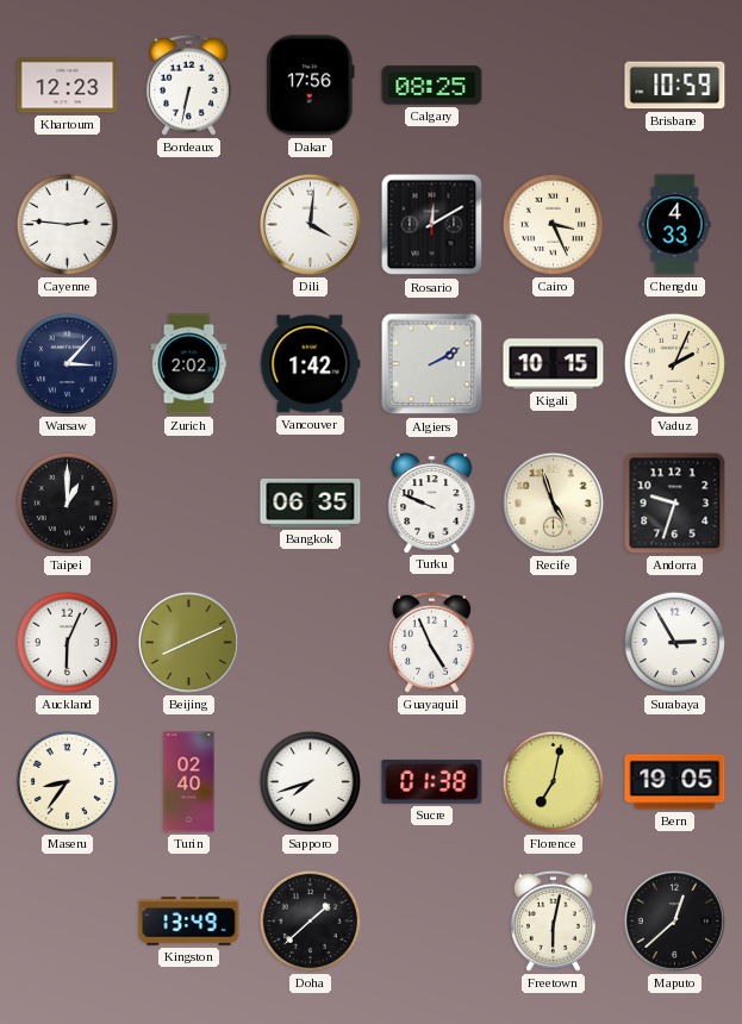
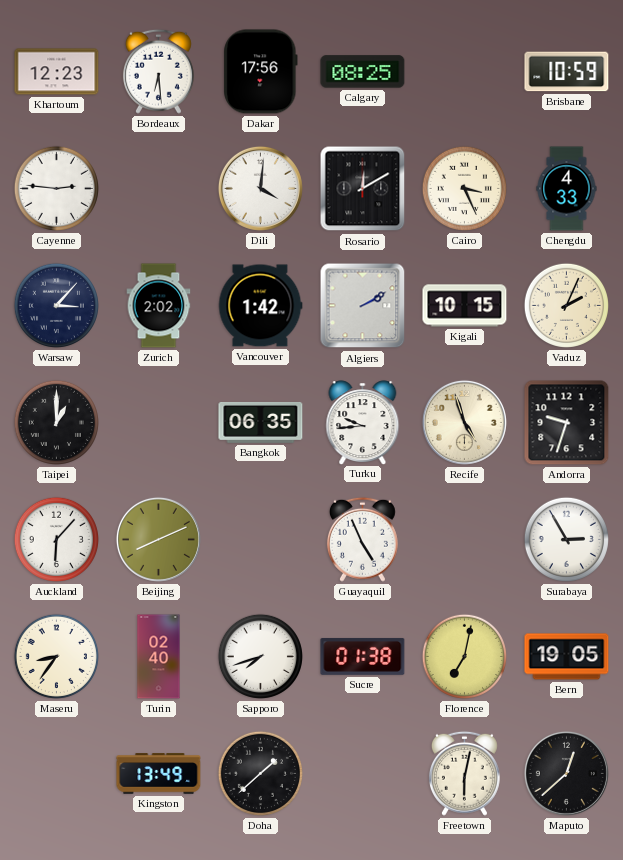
Bordeaux: 6:32 -> 6:29
Turku: 9:49 -> 9:44
Auckland: 6:04 -> 6:07
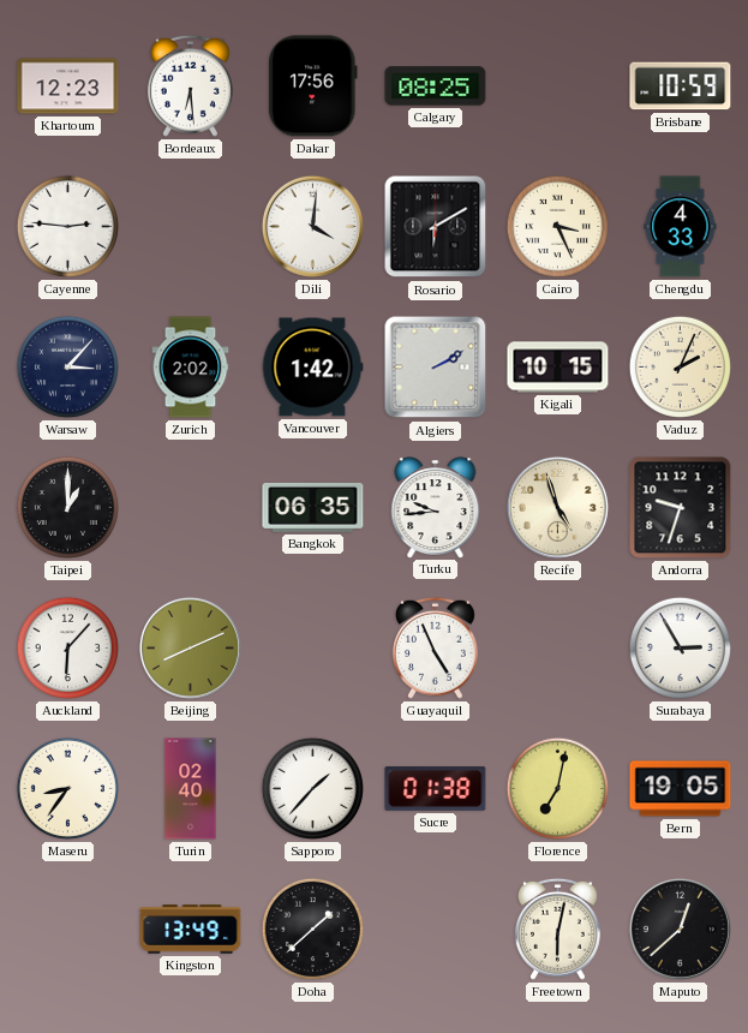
Rosario: 12:10 -> 6:10
Sapporo: 7:42 -> 1:37
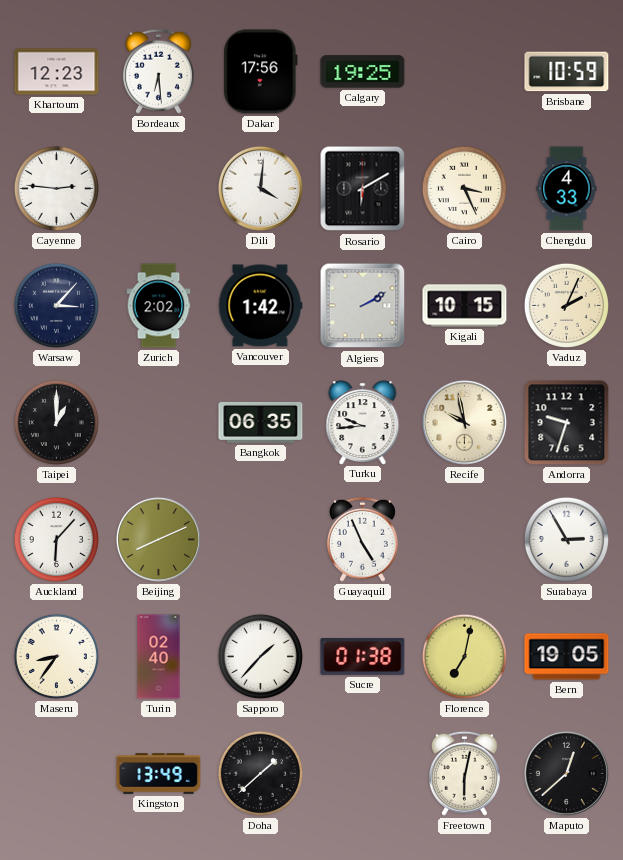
Calgary: 08:25 -> 19:25
Recife: 4:57 -> 9:58
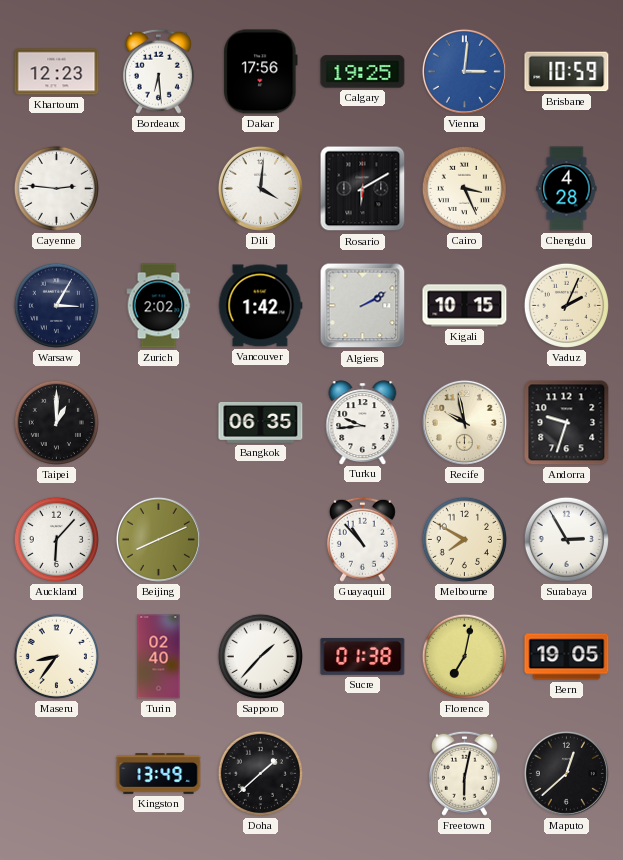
Vienna: none -> 3:01
Chengdu: 4:33 -> 4:28
Warsaw: 3:07 -> 3:05
Guayaquil: 4:56 -> 10:53
Melbourne: none -> 7:50
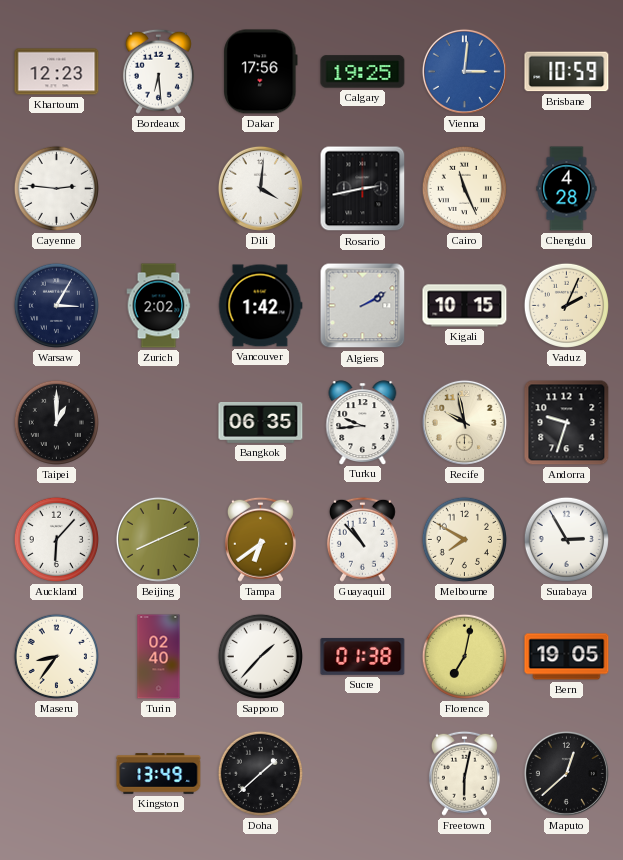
Rosario: 6:10 -> 2:43
Cairo: 3:26 -> 11:26
Tampa: none -> 6:39
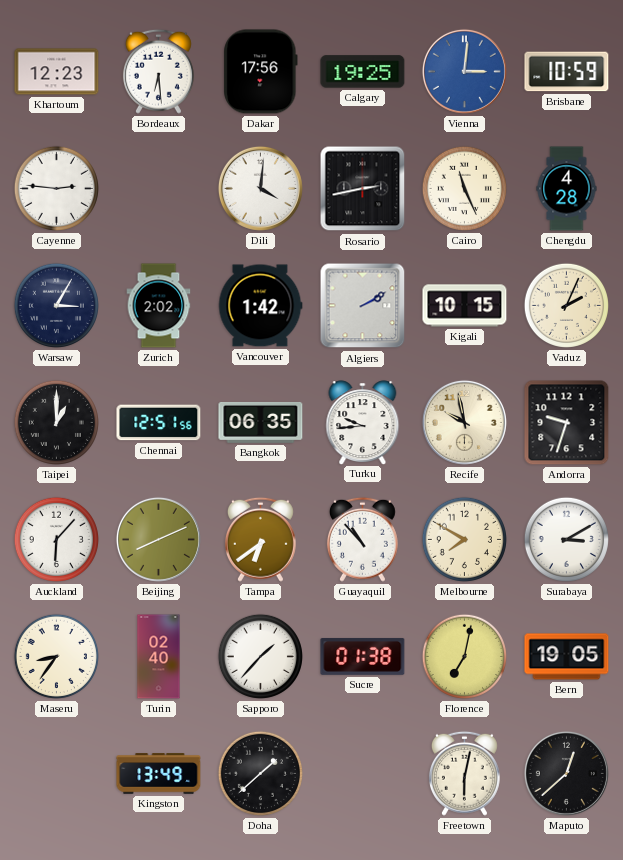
Chennai: none -> 12:51
Surabaya: 2:55 -> 3:10
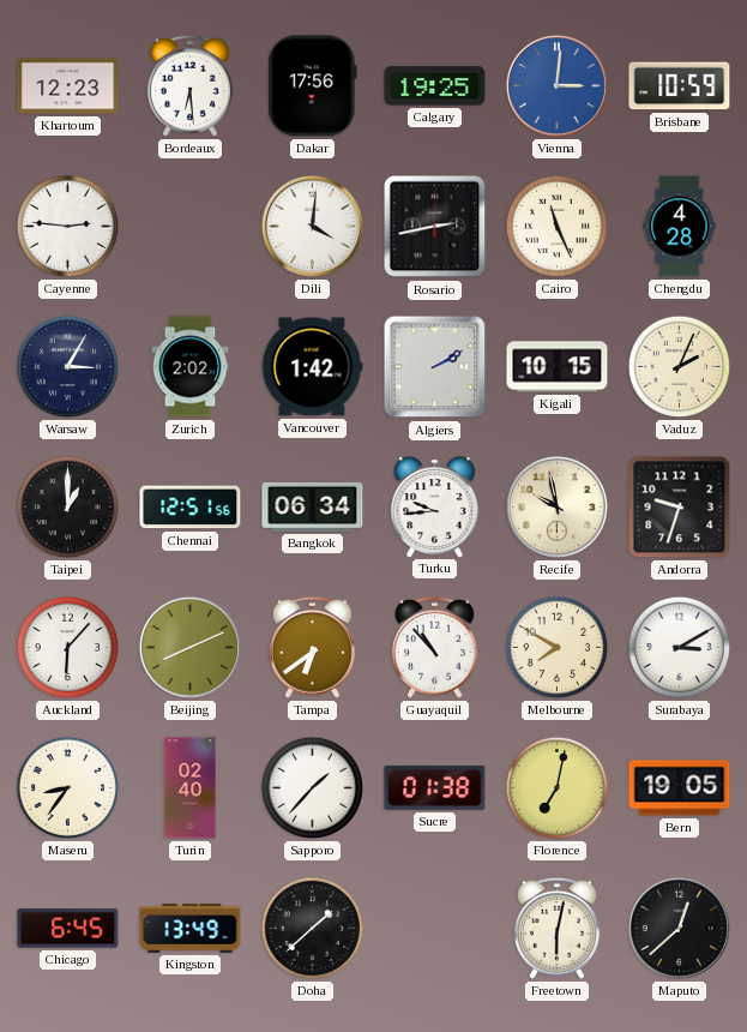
Bangkok: 06:35 -> 06:34
Chicago: none -> 6:45
